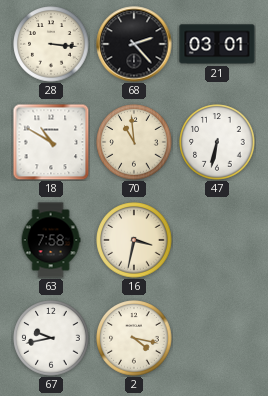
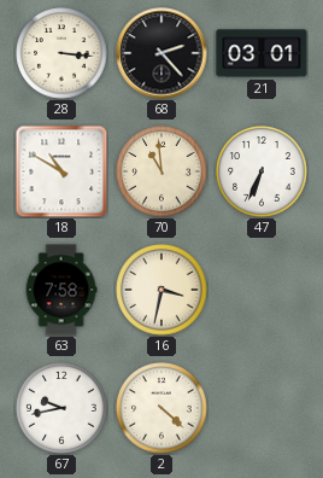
47: 6:32 -> 6:34
2: 4:17 -> 4:22
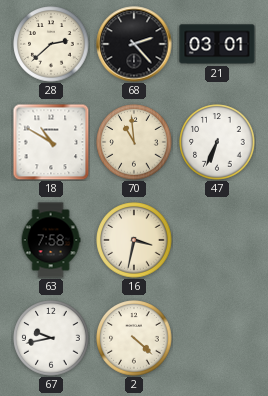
28: 3:16 -> 2:38
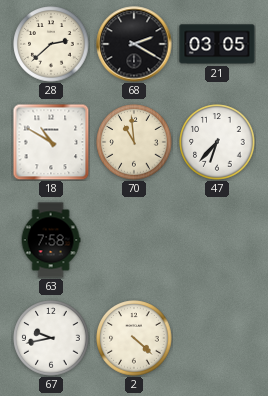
68: 2:23 -> 2:20
21: 03:01 -> 03:05
47: 6:34 -> 6:37
16: 3:32 -> none
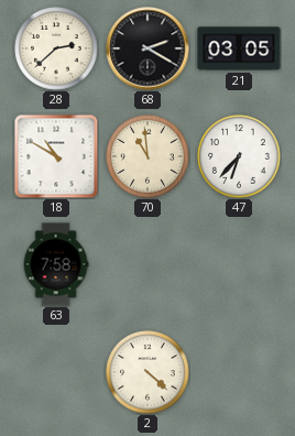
67: 9:43 -> none
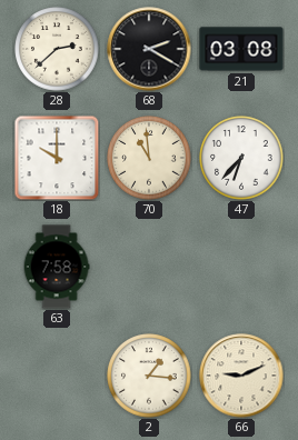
21: 03:05 -> 03:08
18: 10:50 -> 10:00
2: 4:22 -> 1:16
66: none -> 9:11
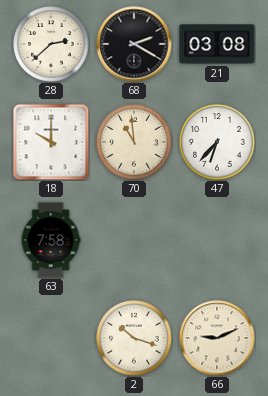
2: 1:16 -> 10:18
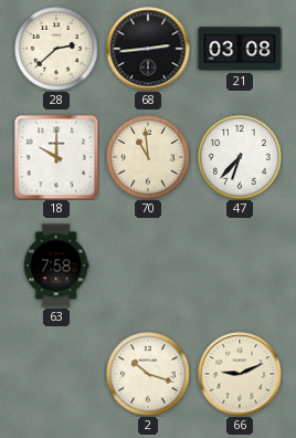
68: 2:20 -> 2:44
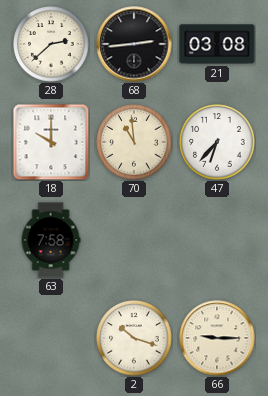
66: 9:11 -> 9:15
